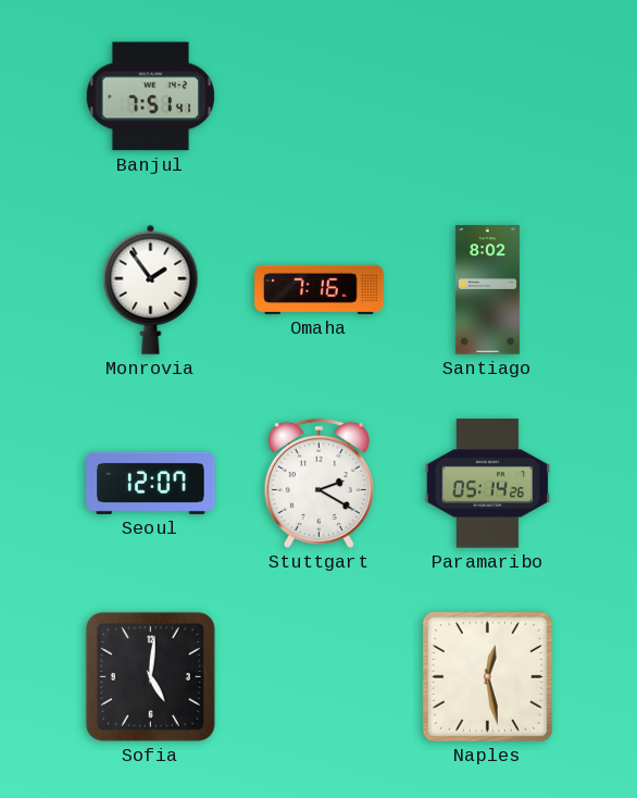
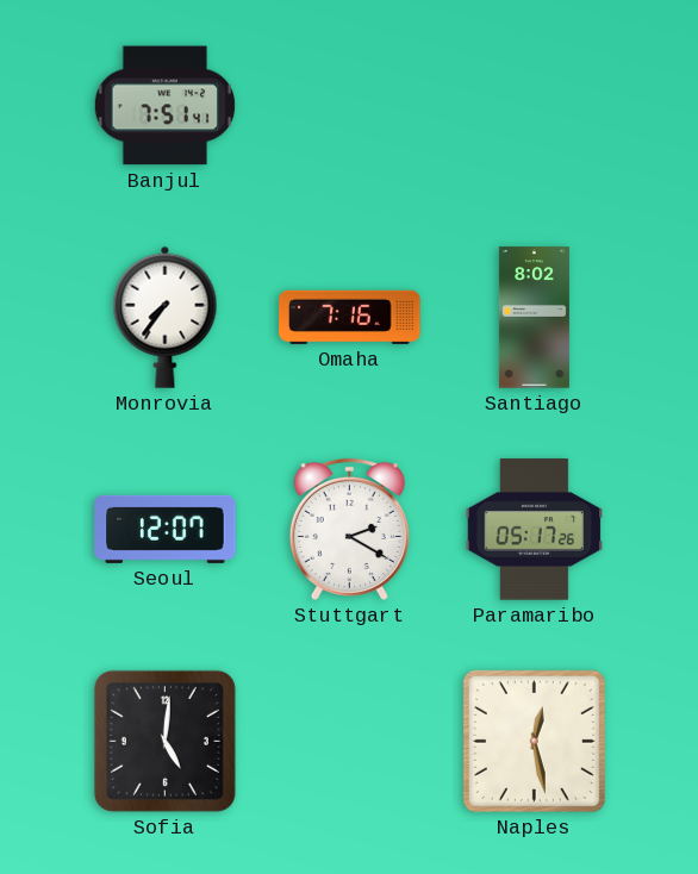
Monrovia: 1:54 -> 7:36
Paramaribo: 05:14 -> 05:17
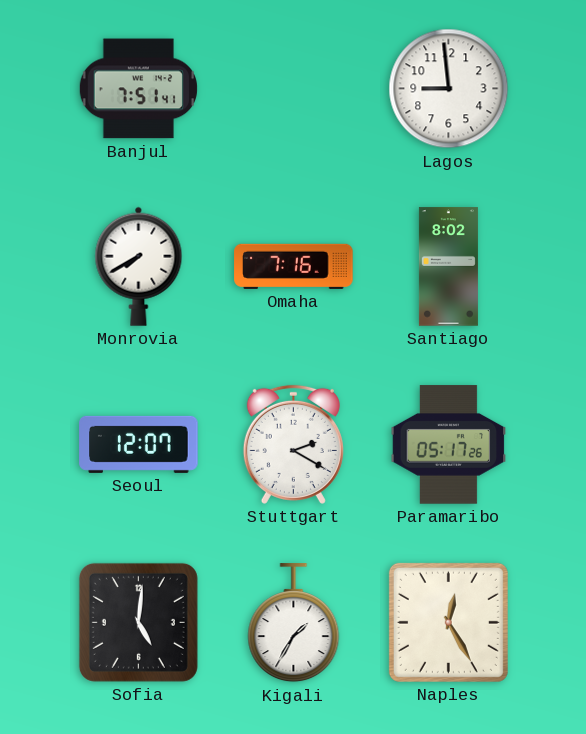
Lagos: none -> 8:59
Monrovia: 7:36 -> 7:40
Kigali: none -> 1:35
Naples: 12:28 -> 12:25
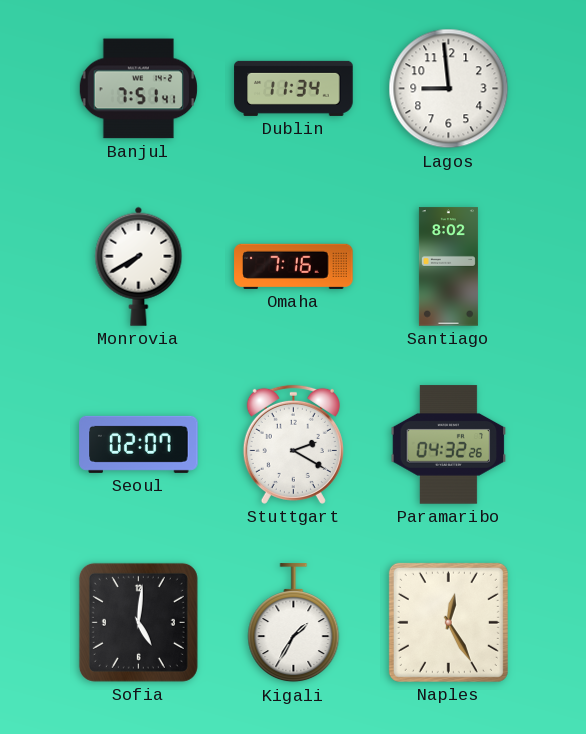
Dublin: none -> 11:34
Seoul: 12:07 -> 02:07
Paramaribo: 05:17 -> 04:32
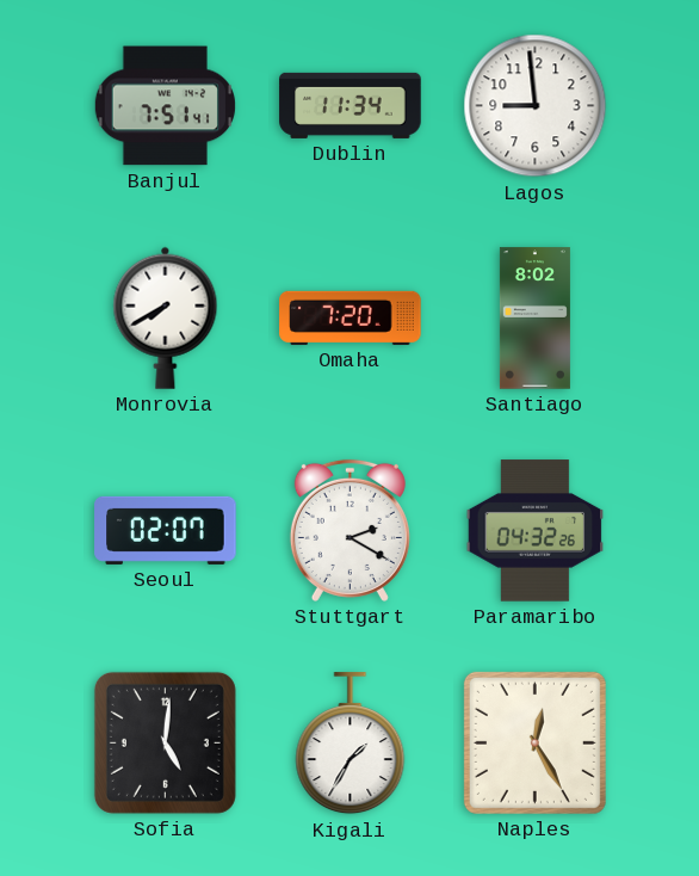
Omaha: 7:16 -> 7:20
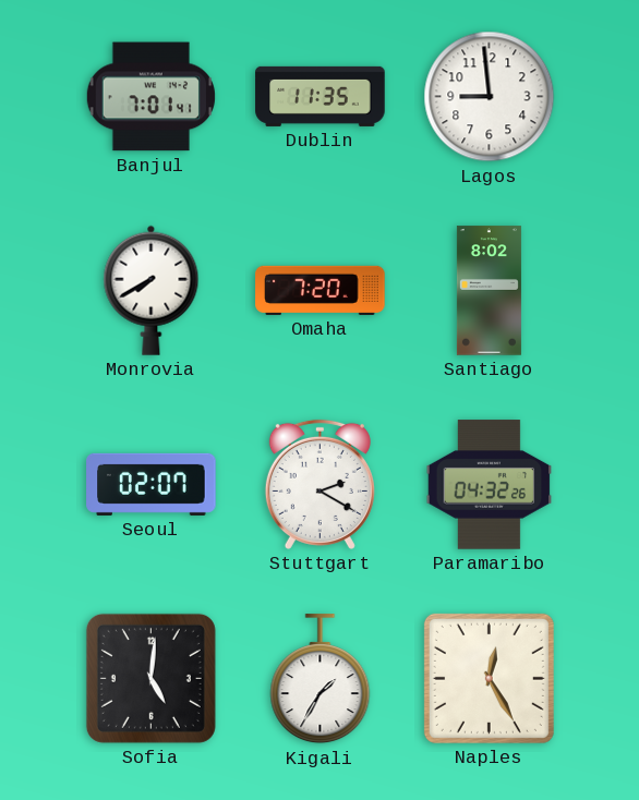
Banjul: 7:51 -> 7:01
Dublin: 11:34 -> 11:35
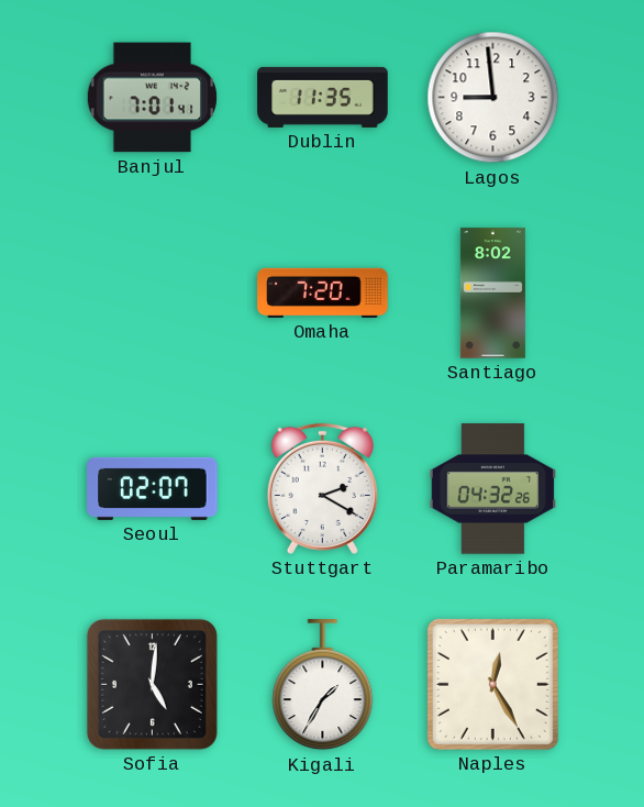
Monrovia: 7:40 -> none
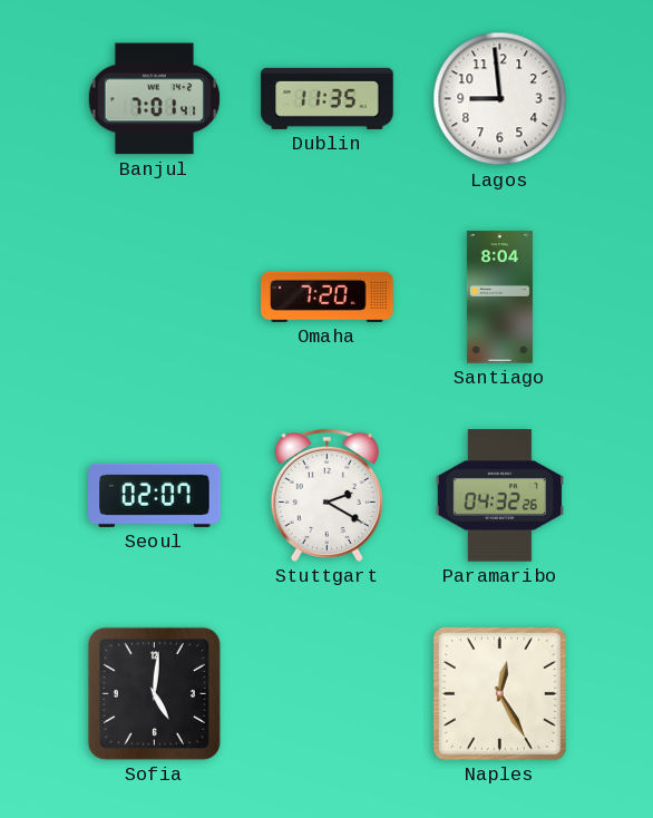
Santiago: 8:02 -> 8:04
Kigali: 1:35 -> none
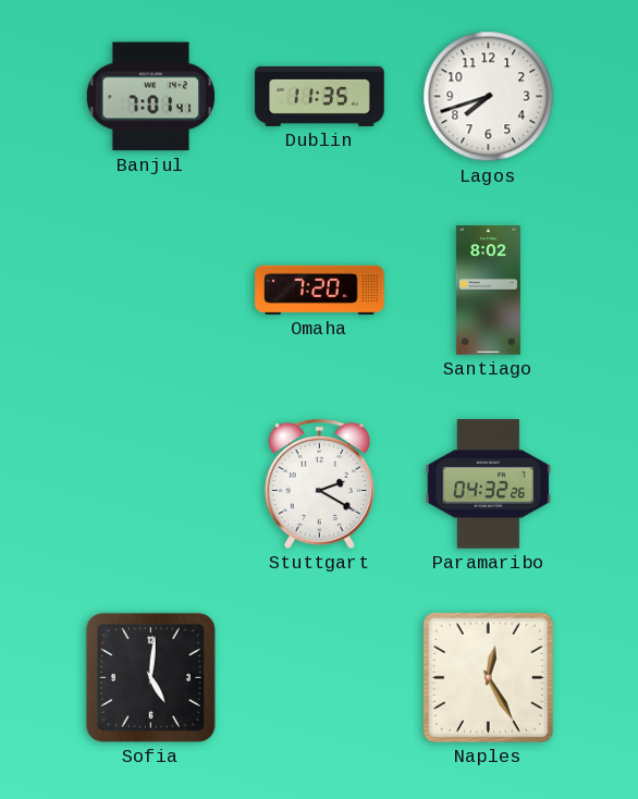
Lagos: 8:59 -> 7:42
Santiago: 8:04 -> 8:02
Seoul: 02:07 -> none
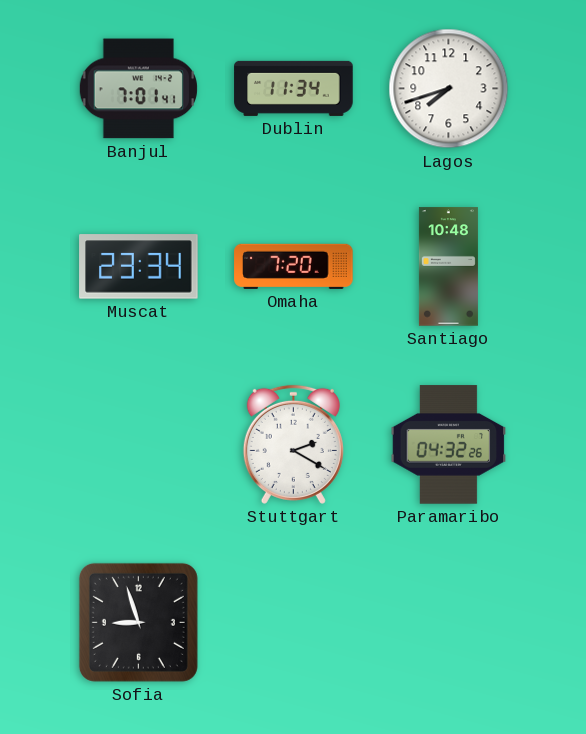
Dublin: 11:35 -> 11:34
Muscat: none -> 23:34
Santiago: 8:02 -> 10:48
Sofia: 5:01 -> 8:57
Naples: 12:25 -> none
